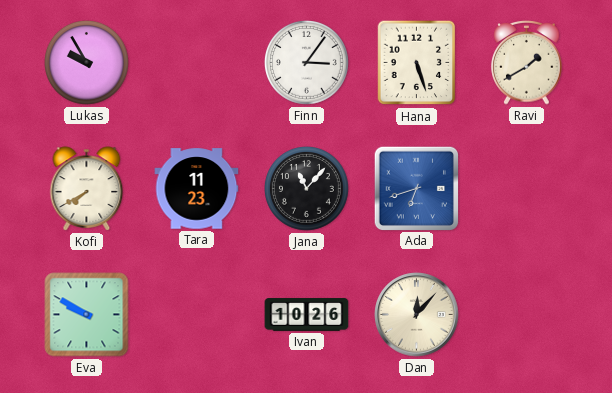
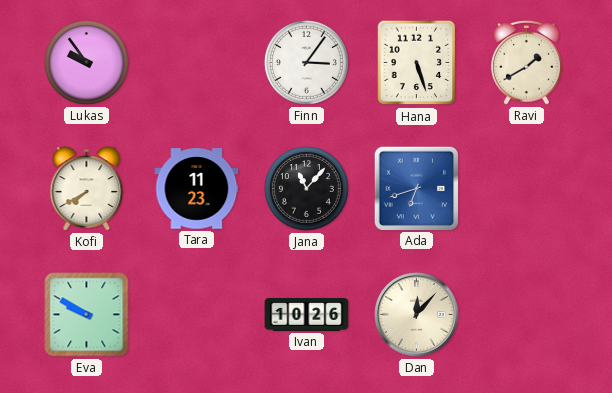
Lukas: 9:55 -> 9:54
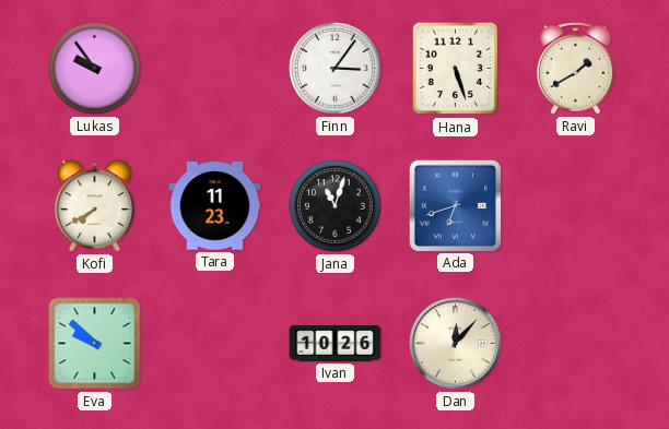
Jana: 11:07 -> 11:03
Eva: 9:50 -> 9:52
